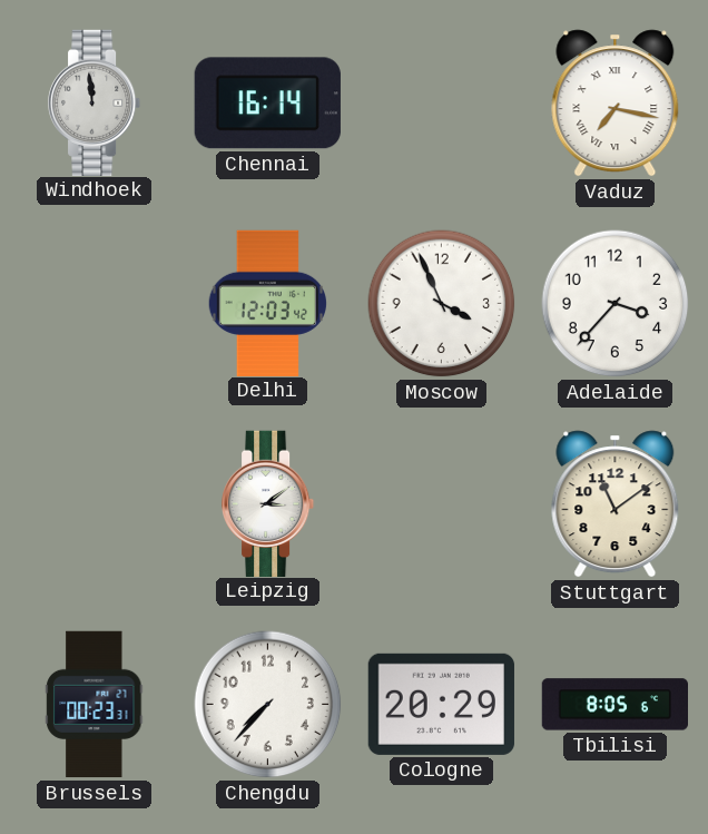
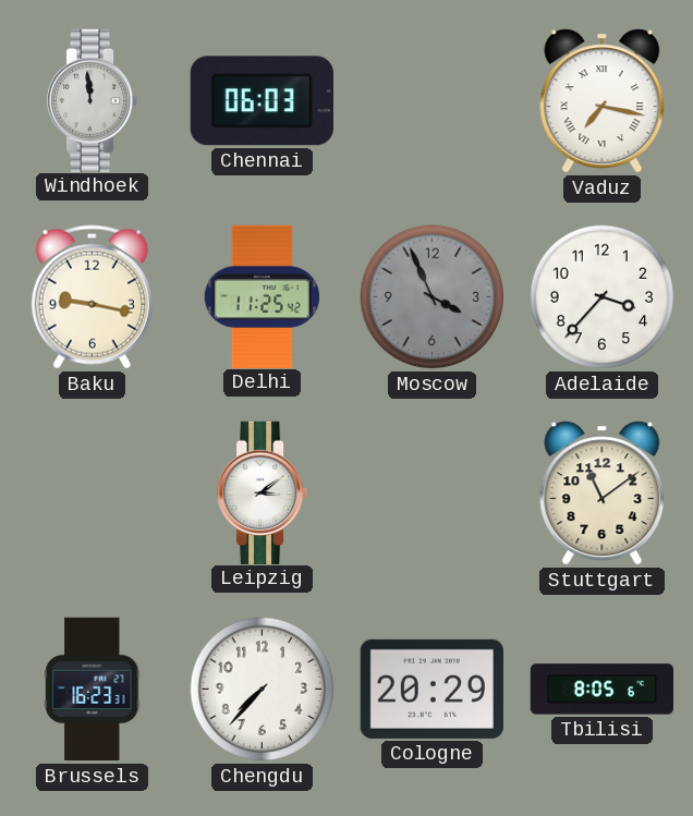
Chennai: 16:14 -> 06:03
Baku: none -> 9:17
Delhi: 12:03 -> 11:25
Moscow dial: white -> grey
Brussels: 00:23 -> 16:23
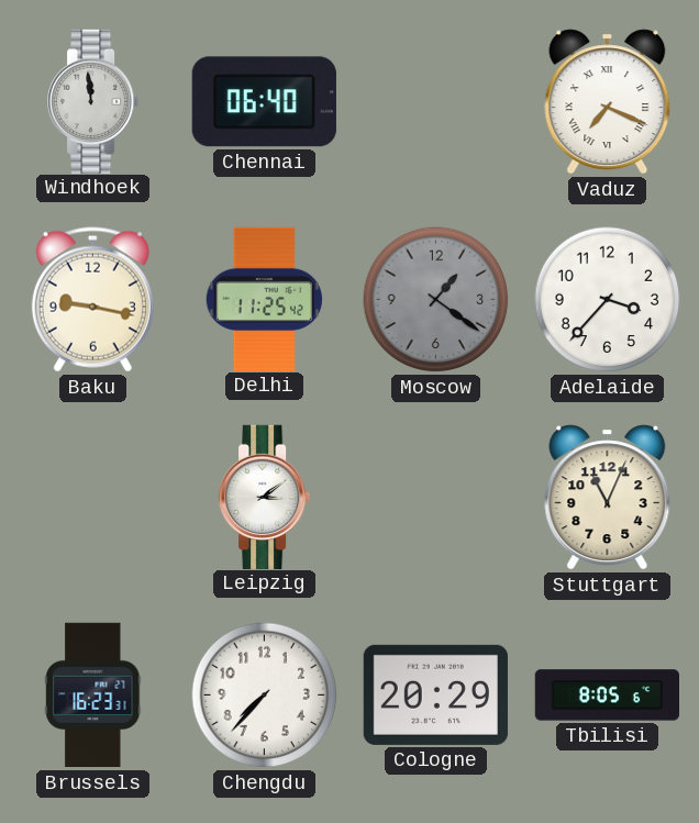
Chennai: 06:03 -> 06:40
Vaduz: 7:17 -> 7:19
Moscow: 3:56 -> 1:21
Stuttgart: 11:09 -> 11:04
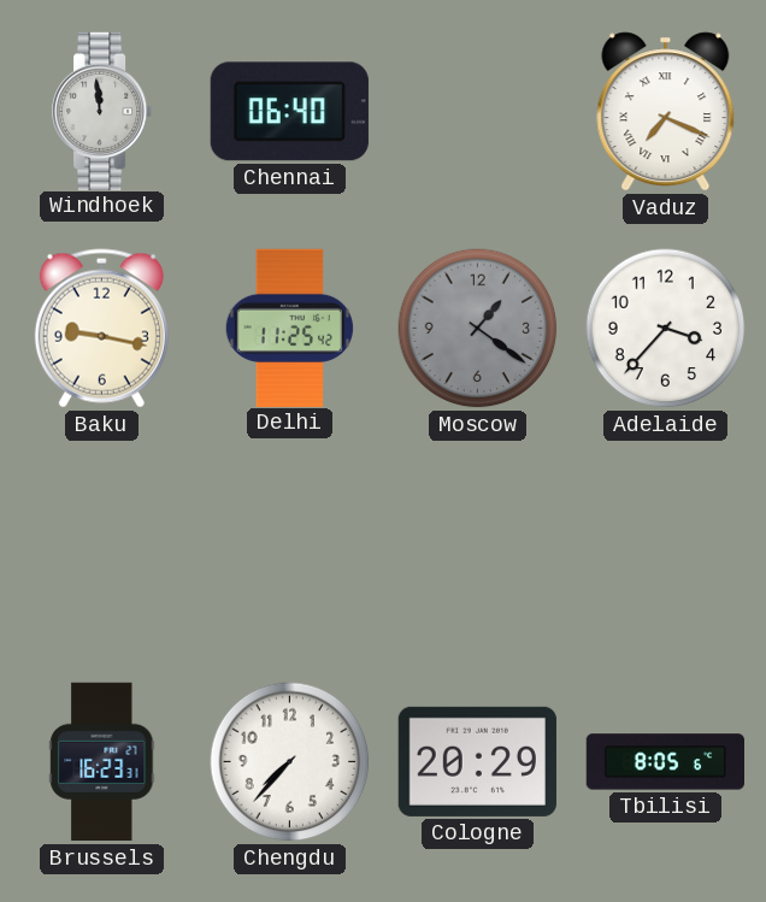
Leipzig: 3:09 -> none
Stuttgart: 11:04 -> none
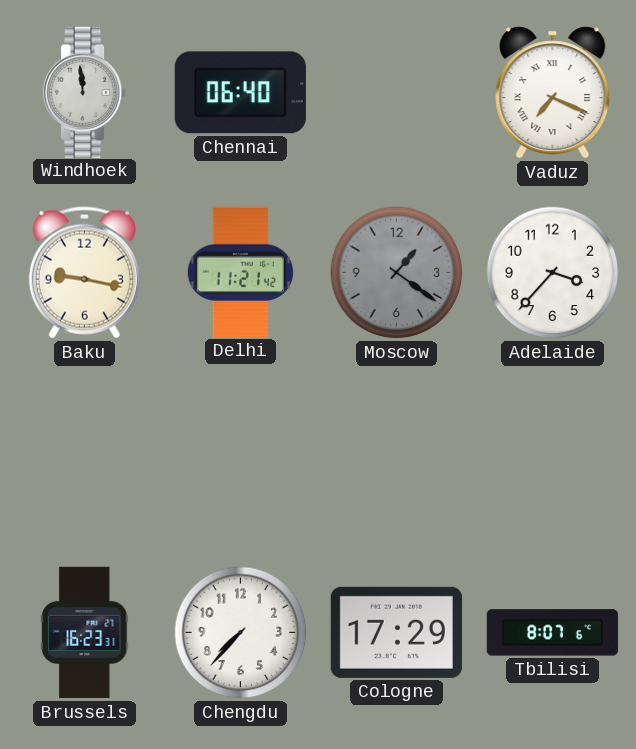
Delhi: 11:25 -> 11:21
Cologne: 20:29 -> 17:29
Tbilisi: 8:05 -> 8:07
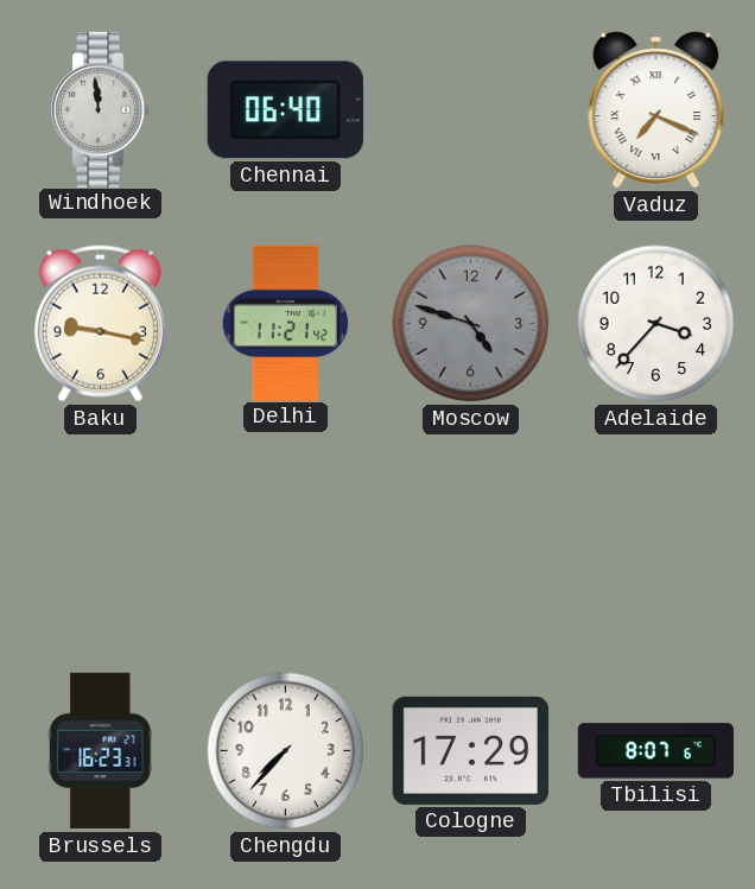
Moscow: 1:21 -> 4:48
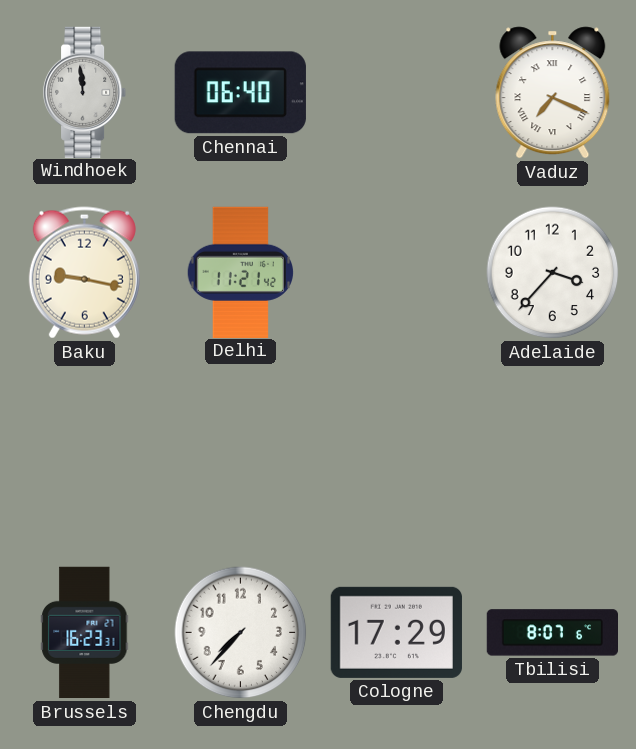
Moscow: 4:48 -> none
